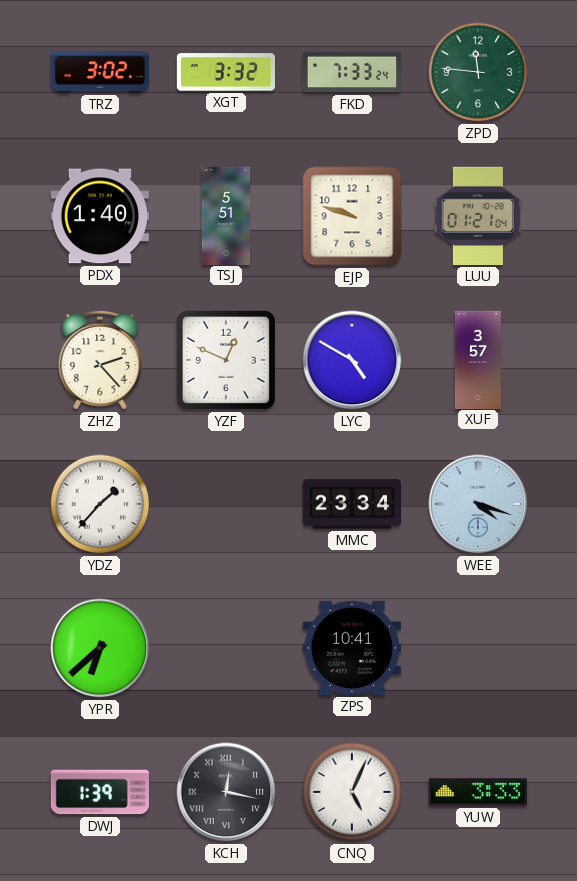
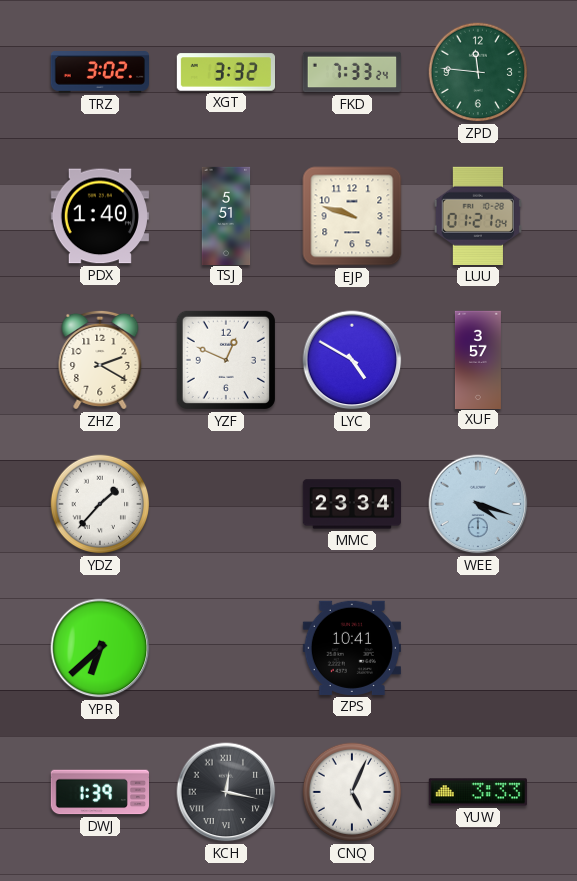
ZHZ: 2:23 -> 2:20
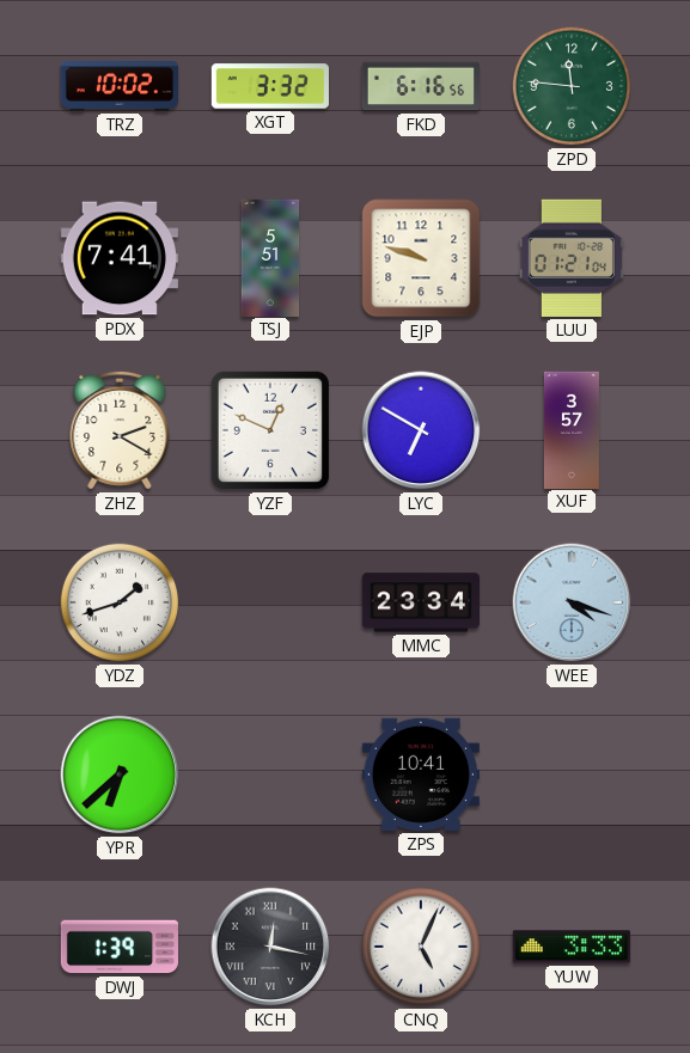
TRZ: 3:02 -> 10:02
FKD: 7:33 -> 6:16
PDX: 1:40 -> 7:41
LYC: 4:50 -> 6:50
YDZ: 1:37 -> 1:42
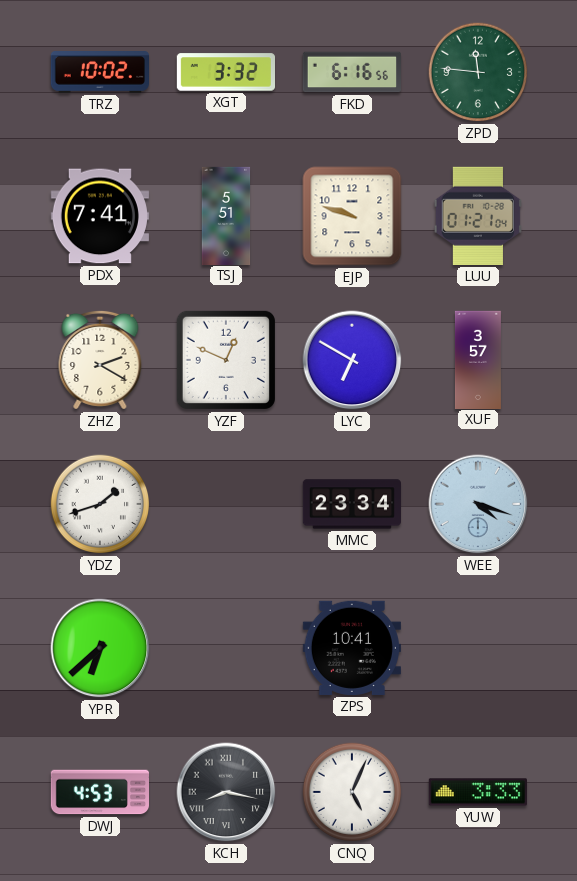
DWJ: 1:39 -> 4:53
KCH: 12:17 -> 8:17
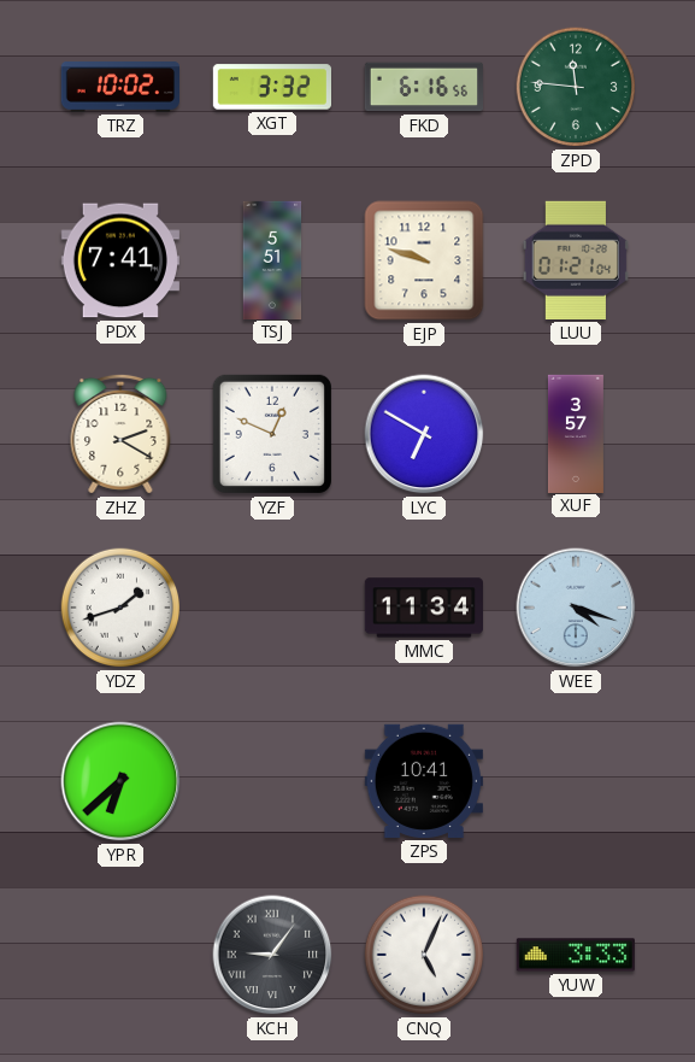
MMC: 23:34 -> 11:34
DWJ: 4:53 -> none
KCH: 8:17 -> 9:06
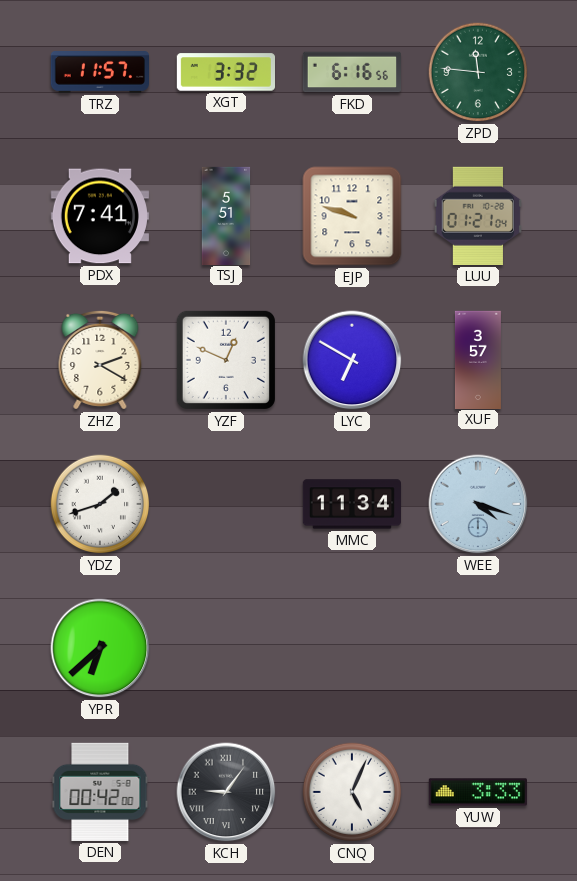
TRZ: 10:02 -> 11:57
ZPS: 10:41 -> none
DEN: none -> 00:42
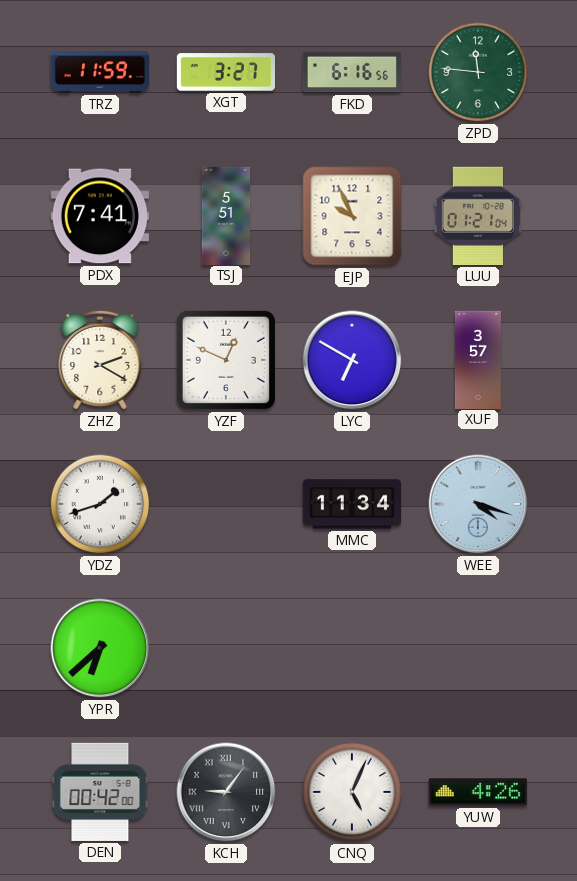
TRZ: 11:57 -> 11:59
XGT: 3:32 -> 3:27
EJP: 9:48 -> 9:56
YUW: 3:33 -> 4:26
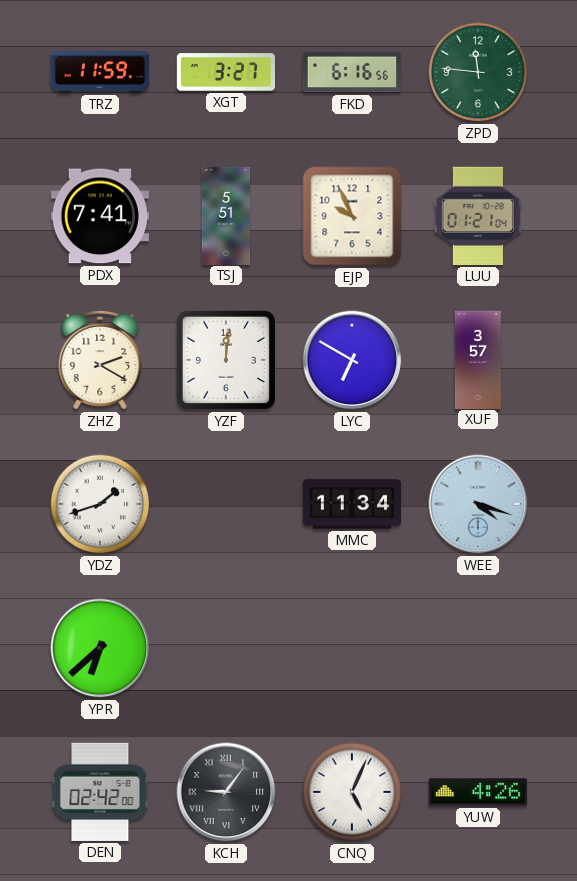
YZF: 12:49 -> 12:01
DEN: 00:42 -> 02:42
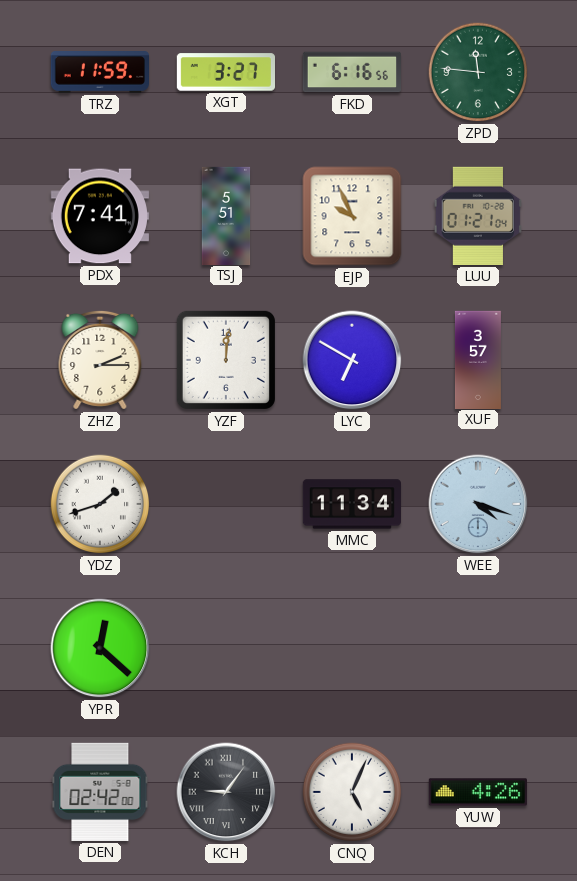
ZHZ: 2:20 -> 2:15
YPR: 6:38 -> 12:22
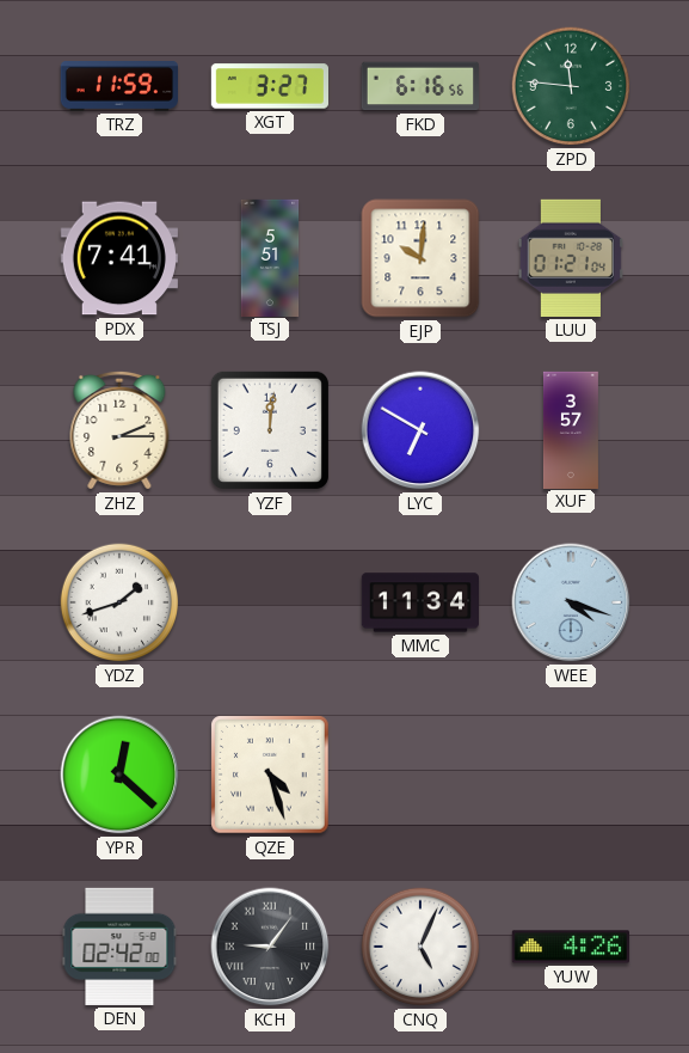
EJP: 9:56 -> 10:01
QZE: none -> 4:27
